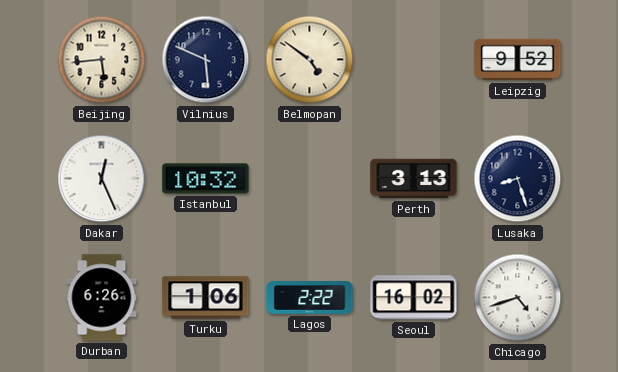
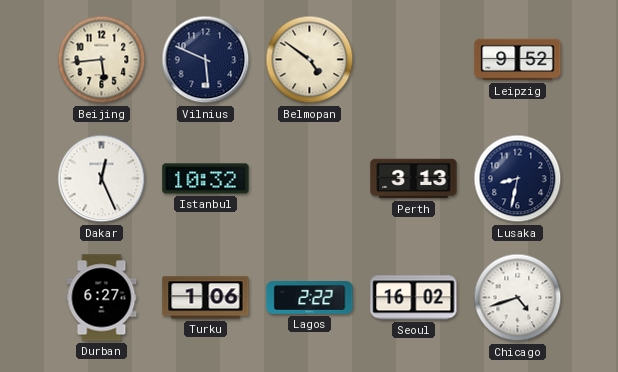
Lusaka: 8:27 -> 8:32
Durban: 6:26 -> 6:27
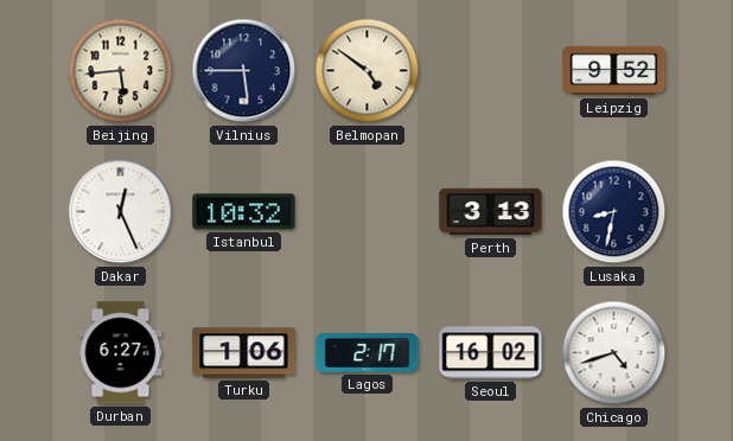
Vilnius: 5:49 -> 5:45
Lagos: 2:22 -> 2:17
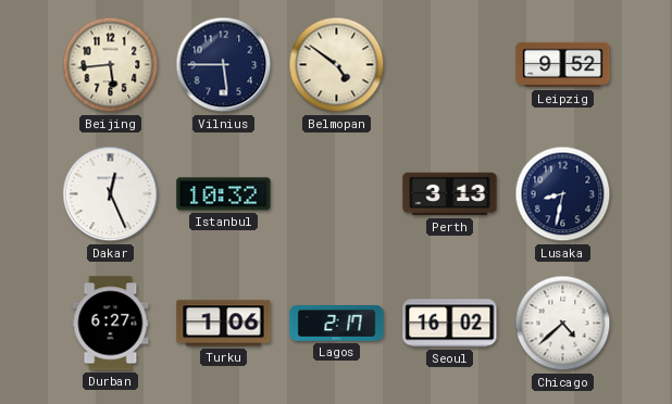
Chicago: 4:42 -> 4:38
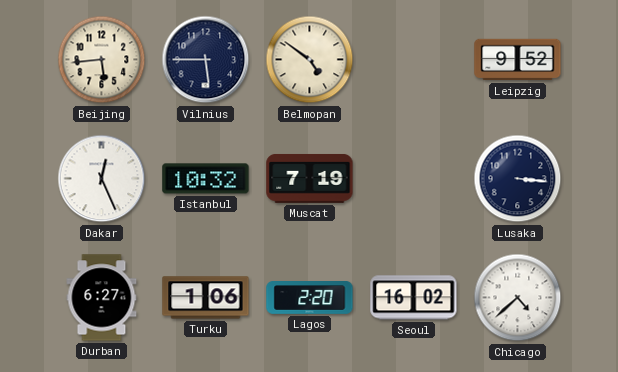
Muscat: none -> 7:19
Perth: 3:13 -> none
Lusaka: 8:32 -> 3:16
Lagos: 2:17 -> 2:20
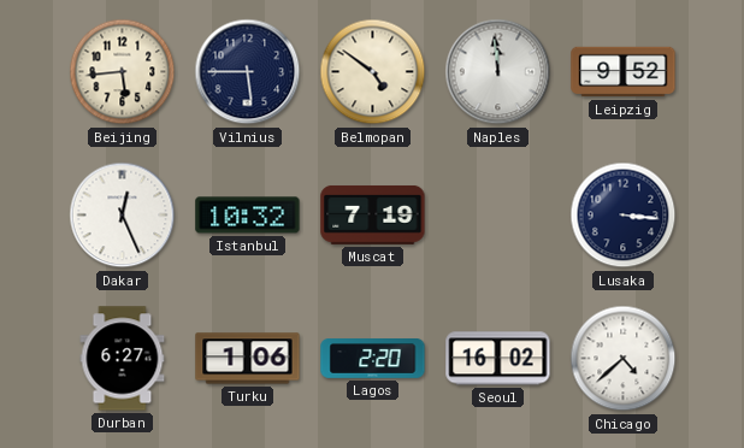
Naples: none -> 11:59
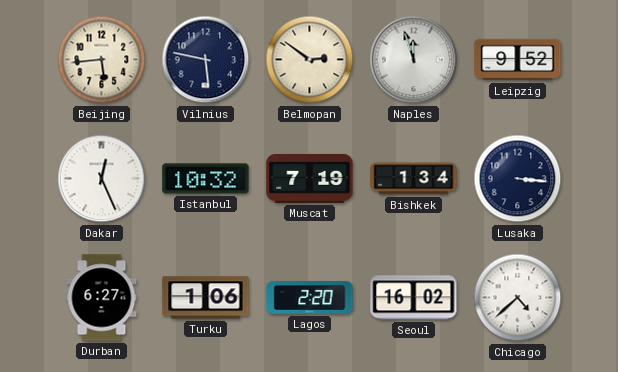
Vilnius: 5:45 -> 5:47
Belmopan: 4:51 -> 2:51
Naples: 11:59 -> 11:57
Bishkek: none -> 1:34
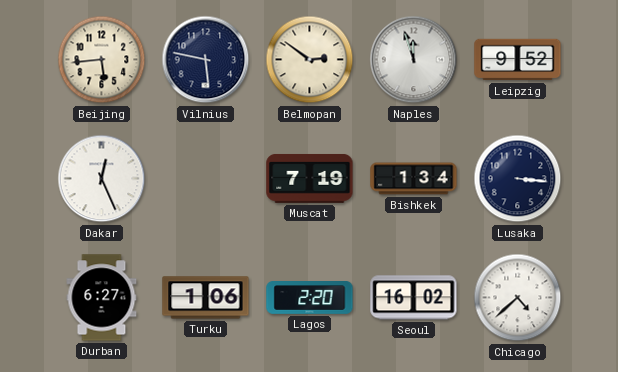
Istanbul: 10:32 -> none
